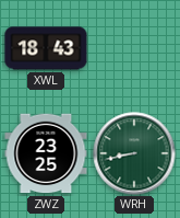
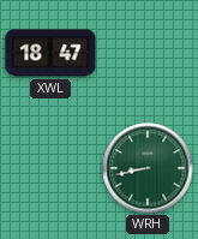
XWL: 18:43 -> 18:47
ZWZ: 23:25 -> none
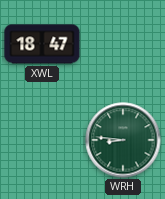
WRH: 8:43 -> 8:46
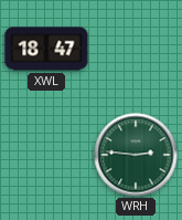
WRH: 8:46 -> 2:46
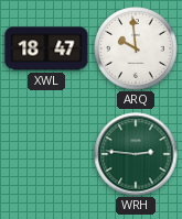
ARQ: none -> 9:59
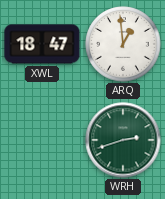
ARQ: 9:59 -> 12:59
WRH: 2:46 -> 2:42
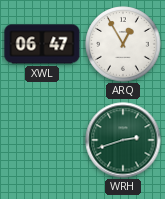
XWL: 18:47 -> 06:47
ARQ: 12:59 -> 12:55
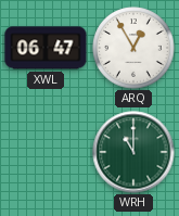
WRH: 2:42 -> 11:00
